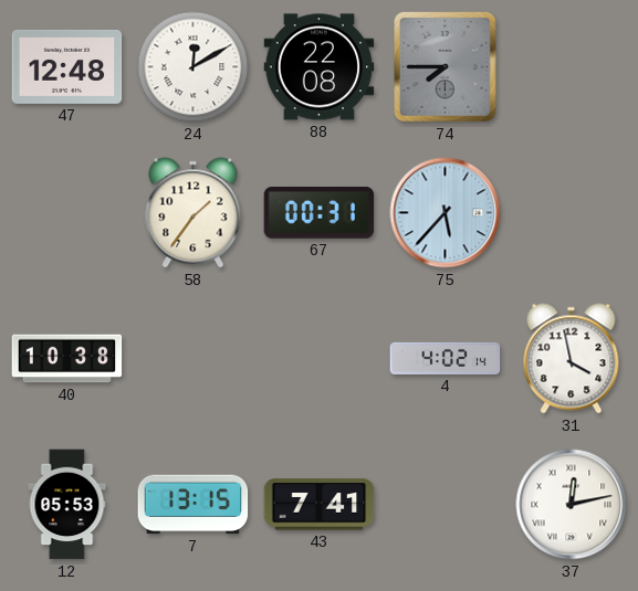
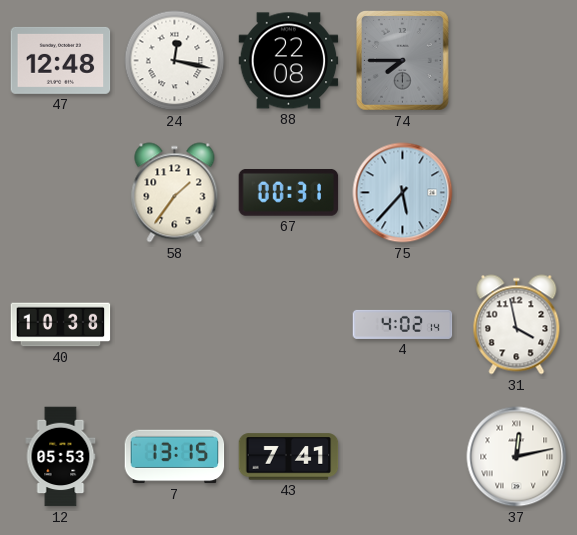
24: 12:10 -> 12:17
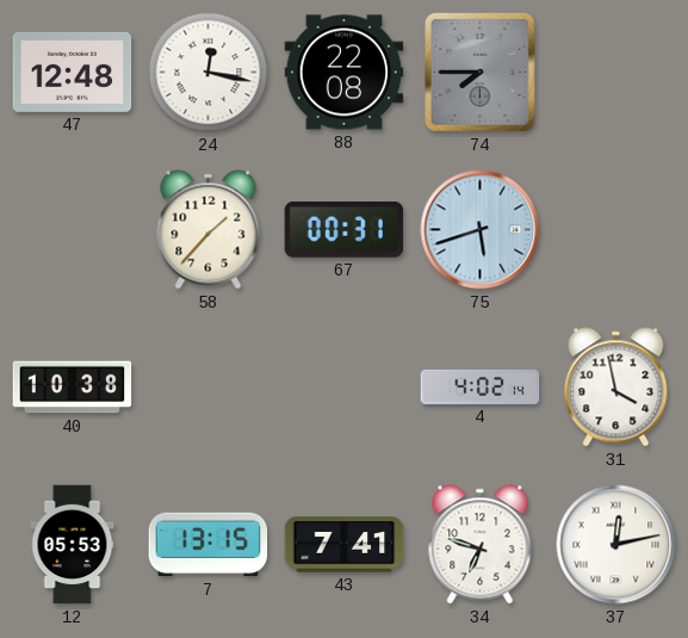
58: 1:36 -> 1:37
75: 5:37 -> 5:42
34: none -> 6:48
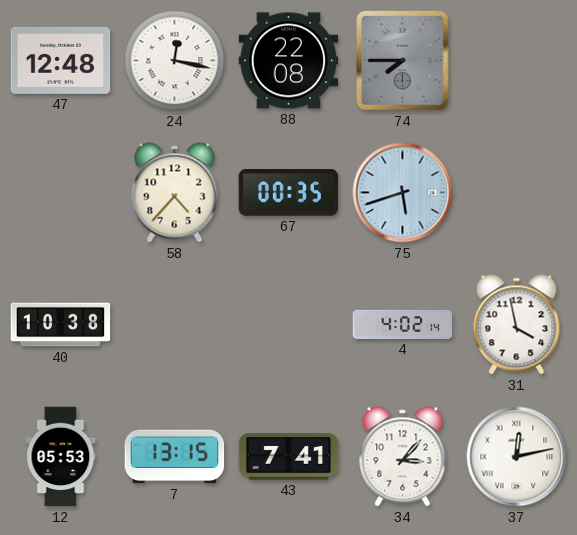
58: 1:37 -> 4:37
67: 00:31 -> 00:35
34: 6:48 -> 3:07
